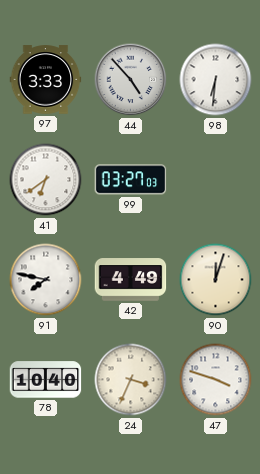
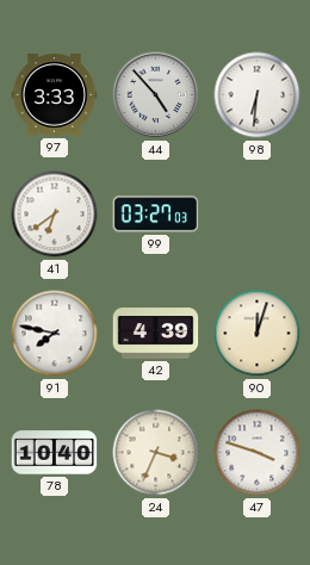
42: 4:49 -> 4:39
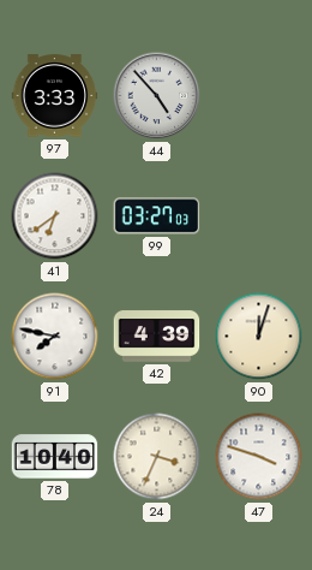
98: 6:31 -> none
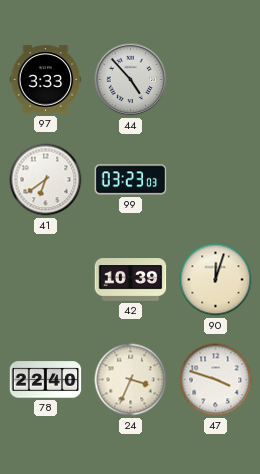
99: 03:27 -> 03:23
91: 7:47 -> none
42: 4:39 -> 10:39
78: 10:40 -> 22:40
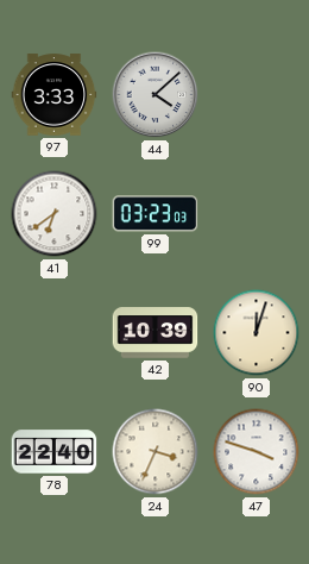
44: 4:53 -> 4:08
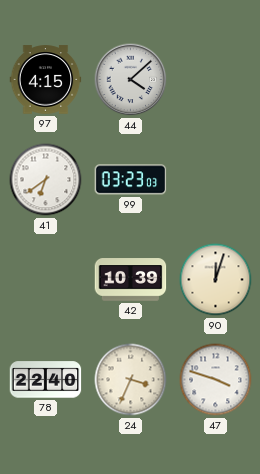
97: 3:33 -> 4:15
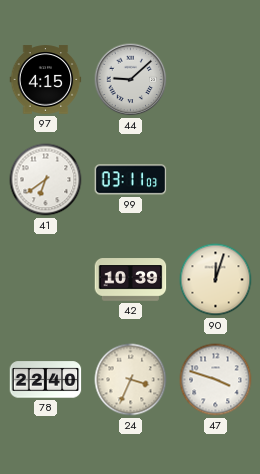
44: 4:08 -> 9:08
99: 03:23 -> 03:11
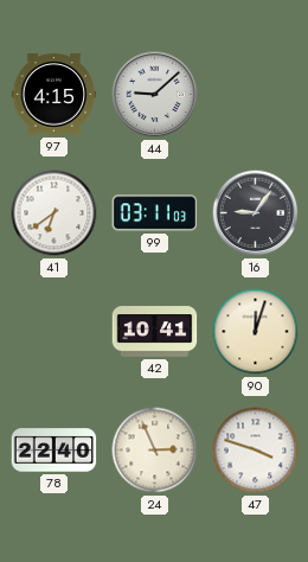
16: none -> 9:06
42: 10:39 -> 10:41
24: 3:34 -> 2:56
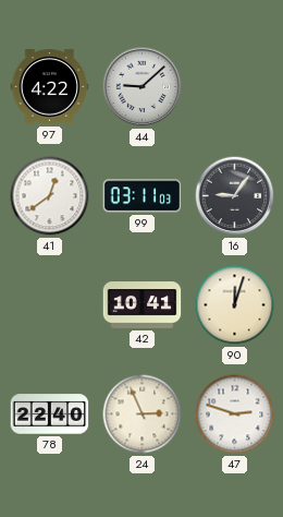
97: 4:15 -> 4:22
41: 6:39 -> 12:39
47: 3:48 -> 2:48
